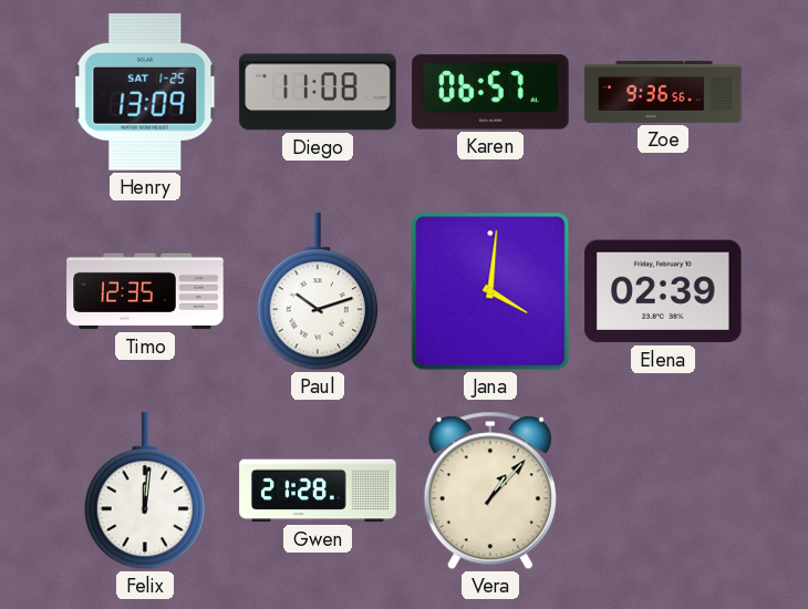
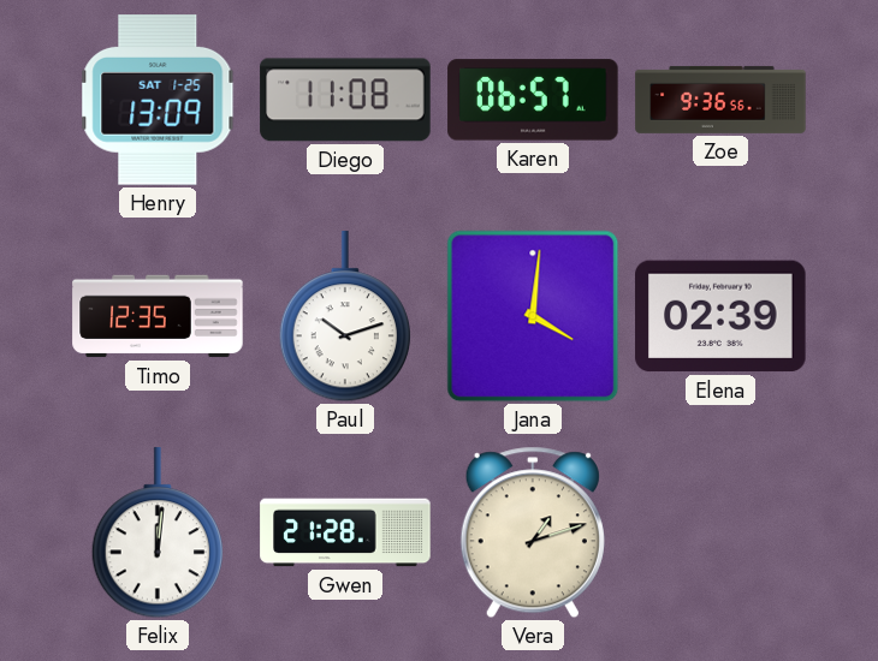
Vera: 1:07 -> 1:12
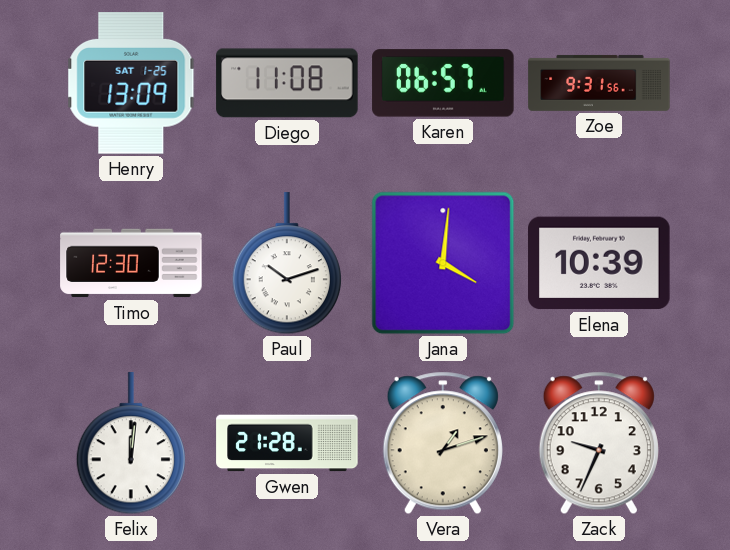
Zoe: 9:36 -> 9:31
Timo: 12:35 -> 12:30
Elena: 02:39 -> 10:39
Zack: none -> 9:34
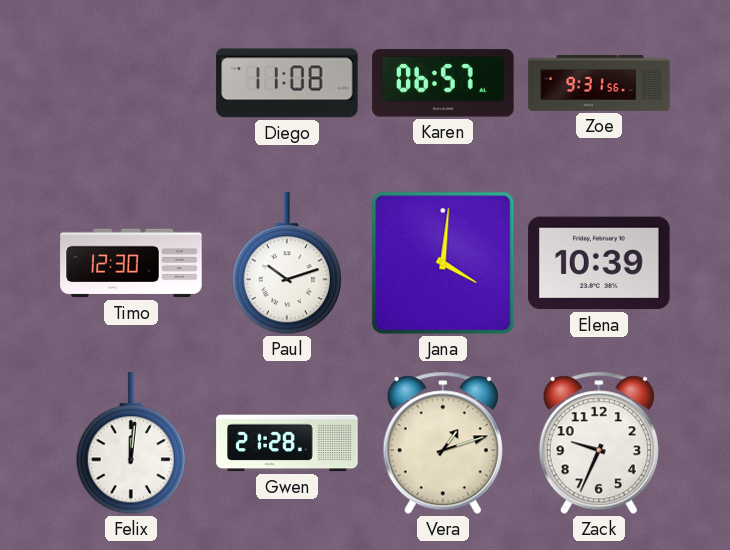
Henry: 13:09 -> none
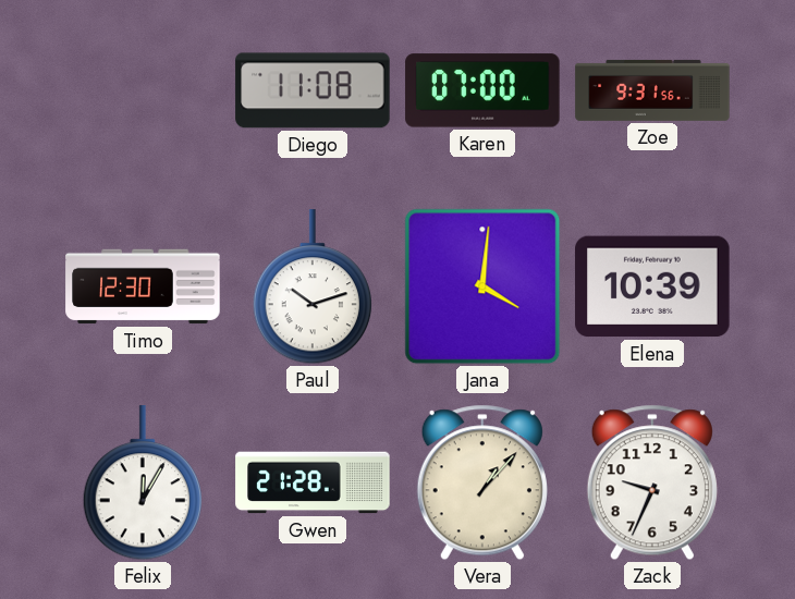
Karen: 06:57 -> 07:00
Felix: 12:01 -> 12:05
Vera: 1:12 -> 1:07
